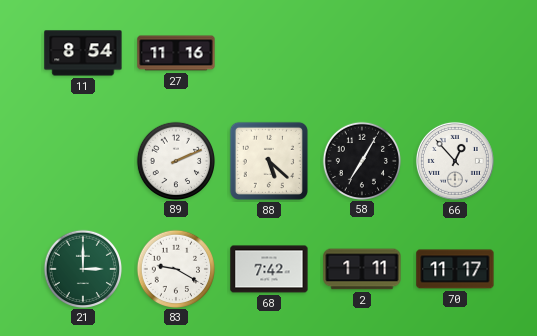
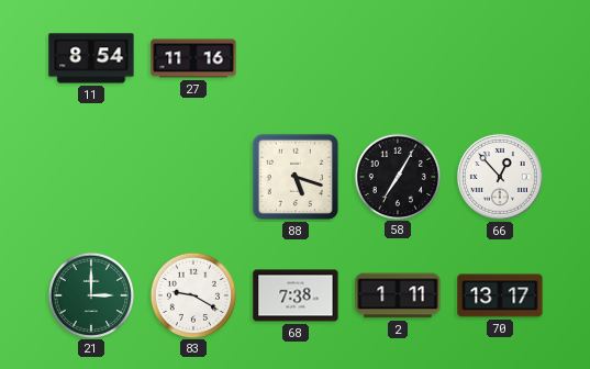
89: 2:11 -> none
88: 5:22 -> 5:18
68: 7:42 -> 7:38
70: 11:17 -> 13:17
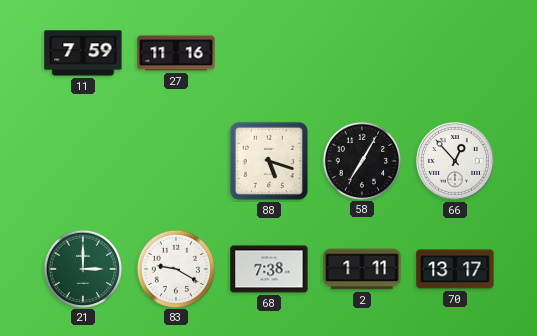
11: 8:54 -> 7:59
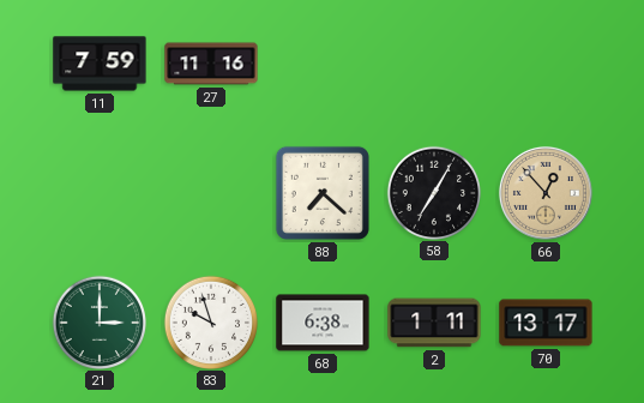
88: 5:18 -> 7:22
66 dial: white -> champagne
83: 9:20 -> 9:57
68: 7:38 -> 6:38
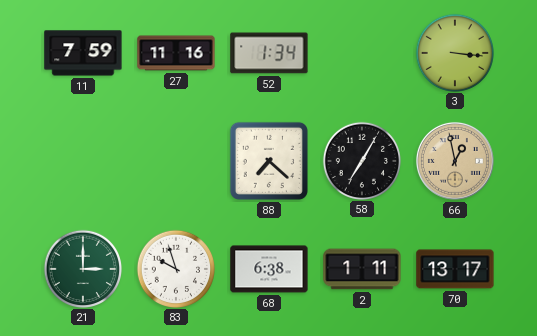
52: none -> 1:34
3: none -> 3:16
66: 12:53 -> 12:58
